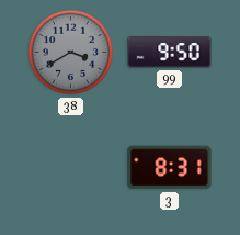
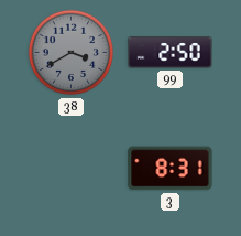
99: 9:50 -> 2:50
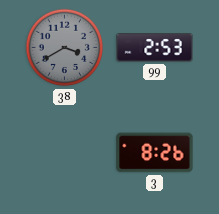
99: 2:50 -> 2:53
3: 8:31 -> 8:26
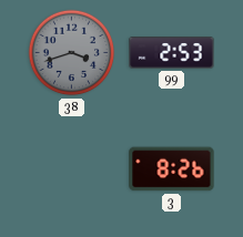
38: 3:40 -> 3:42
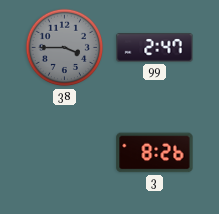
38: 3:42 -> 3:45
99: 2:53 -> 2:47
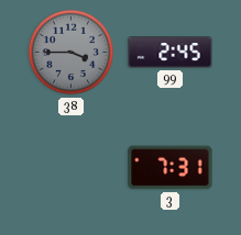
99: 2:47 -> 2:45
3: 8:26 -> 7:31
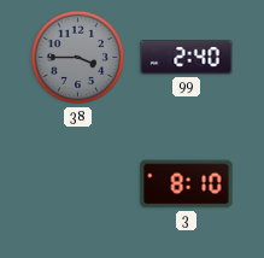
99: 2:45 -> 2:40
3: 7:31 -> 8:10
